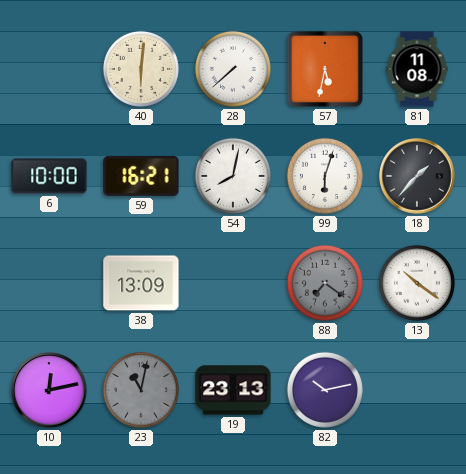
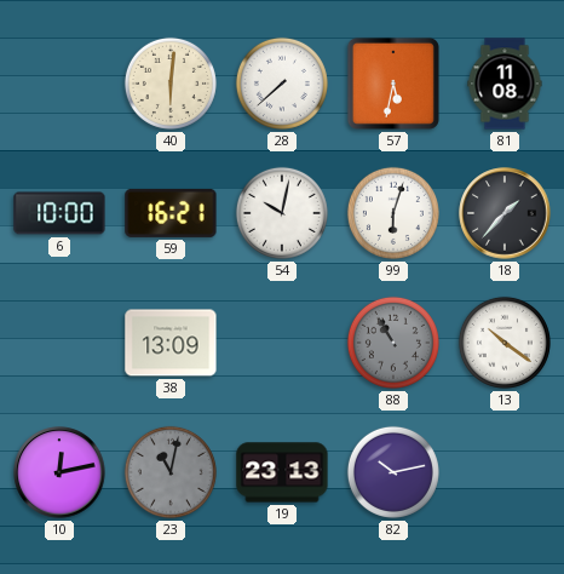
54: 8:02 -> 10:02
88: 7:21 -> 10:55
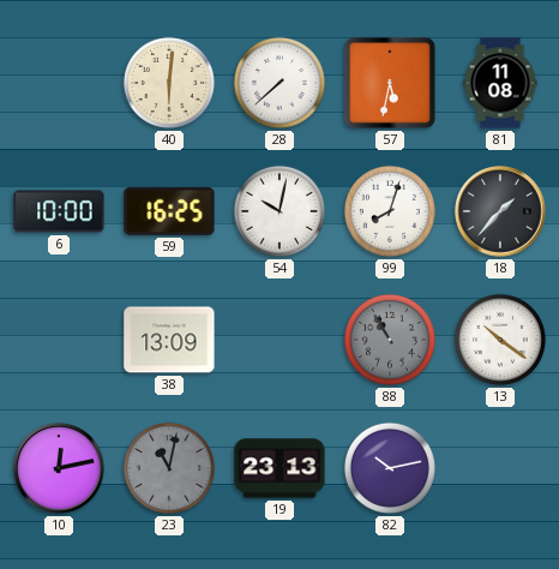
59: 16:21 -> 16:25
99: 6:03 -> 8:03
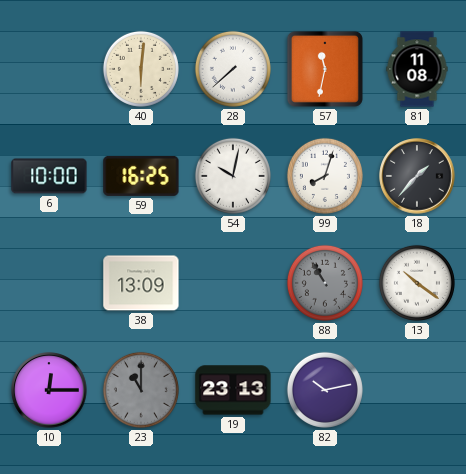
57: 5:32 -> 11:32
10: 12:13 -> 12:15
23: 11:02 -> 11:00
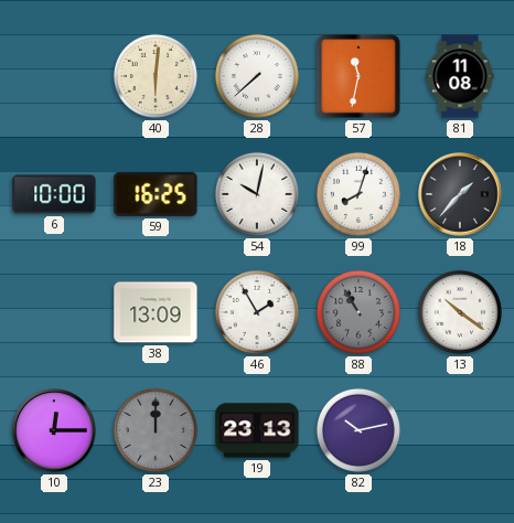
46: none -> 1:55
23: 11:00 -> 12:00
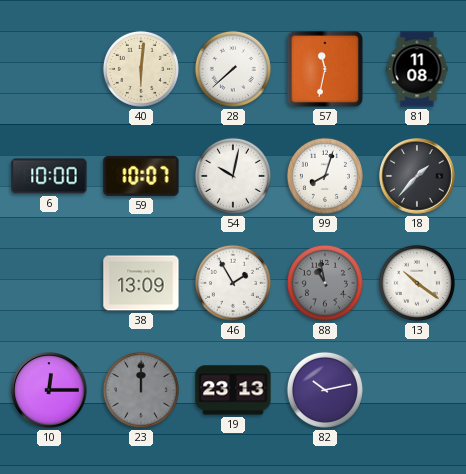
59: 16:25 -> 10:07
88: 10:55 -> 10:58
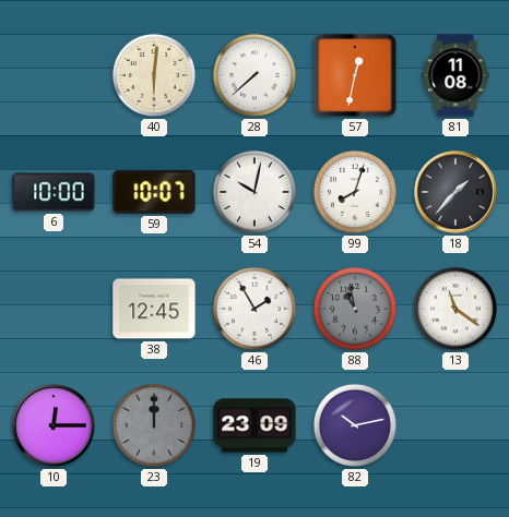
57: 11:32 -> 12:32
38: 13:09 -> 12:45
13: 10:21 -> 11:21
19: 23:13 -> 23:09
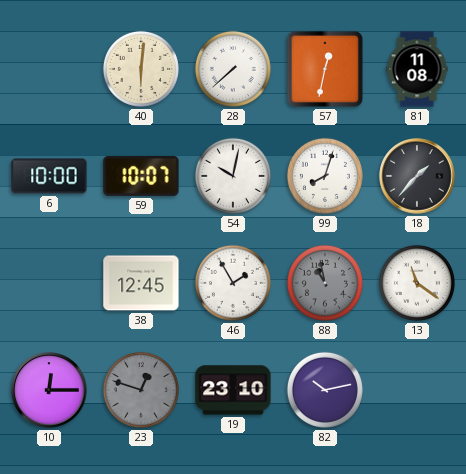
23: 12:00 -> 12:48
19: 23:09 -> 23:10
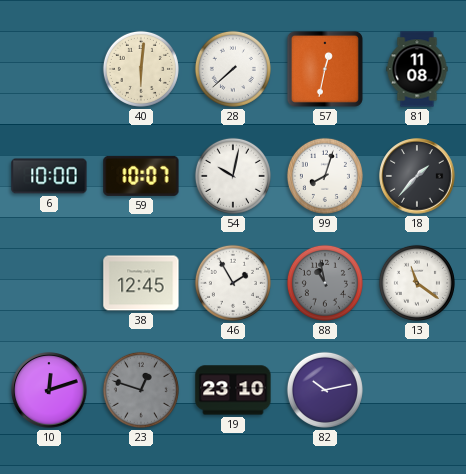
10: 12:15 -> 12:12
